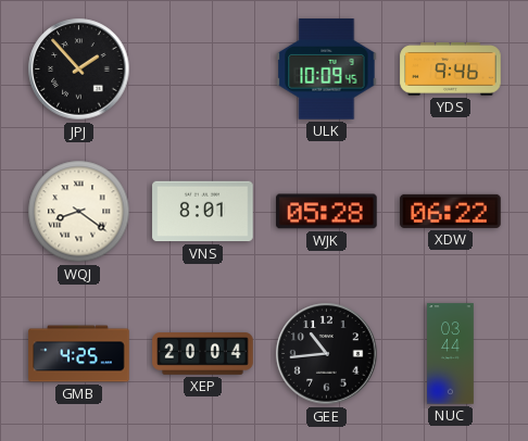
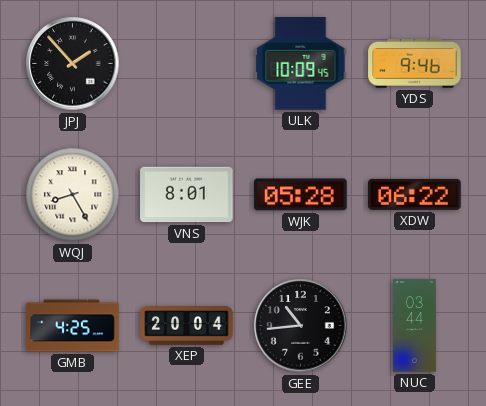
WQJ: 8:21 -> 8:25
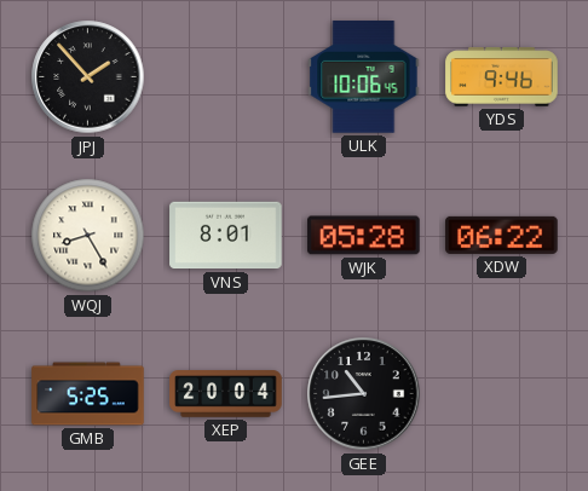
ULK: 10:09 -> 10:06
GMB: 4:25 -> 5:25
NUC: 03:44 -> none
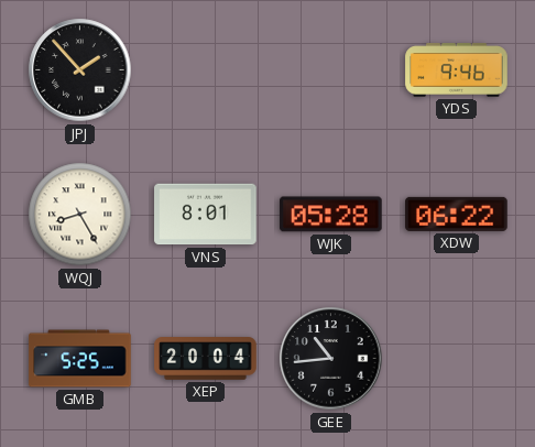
ULK: 10:06 -> none
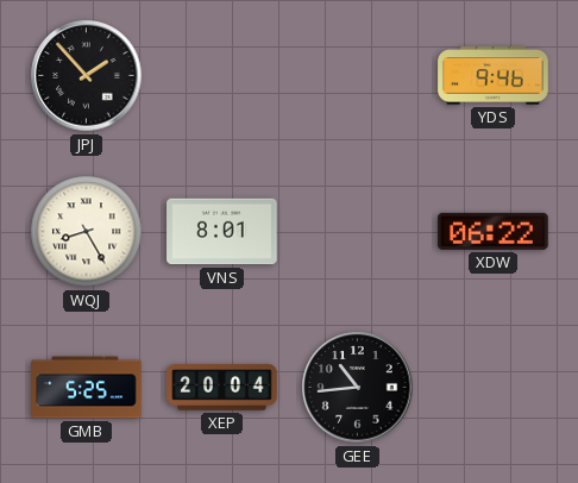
WJK: 05:28 -> none
